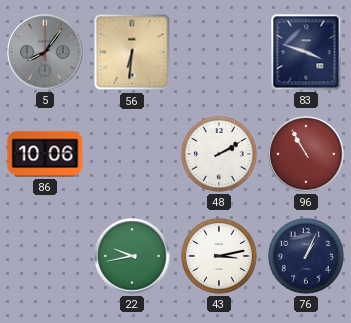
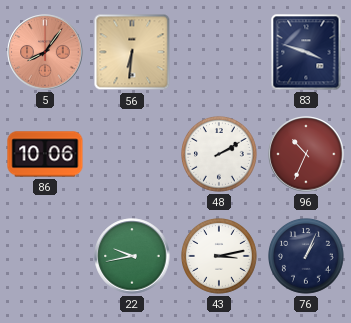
5 dial: grey -> salmon
96: 10:55 -> 10:34
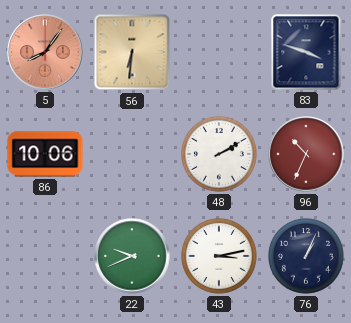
22: 9:43 -> 9:41
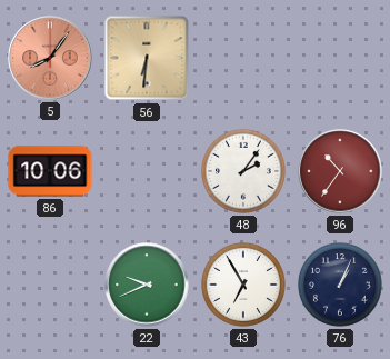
83: 3:48 -> none
48: 2:10 -> 2:06
96: 10:34 -> 10:36
43: 3:13 -> 6:55
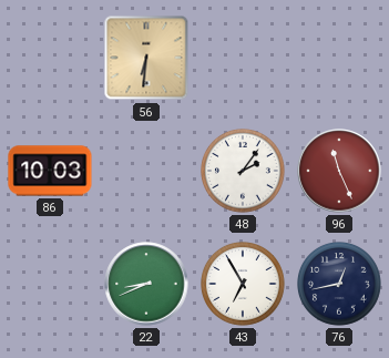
5: 8:06 -> none
86: 10:06 -> 10:03
96: 10:36 -> 11:26
22: 9:41 -> 8:41
76: 1:04 -> 12:43
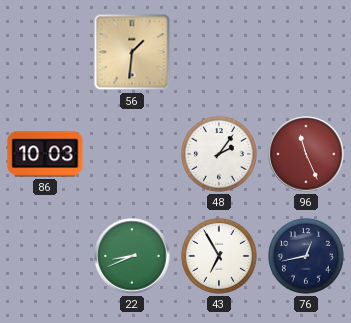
56: 6:31 -> 1:31
